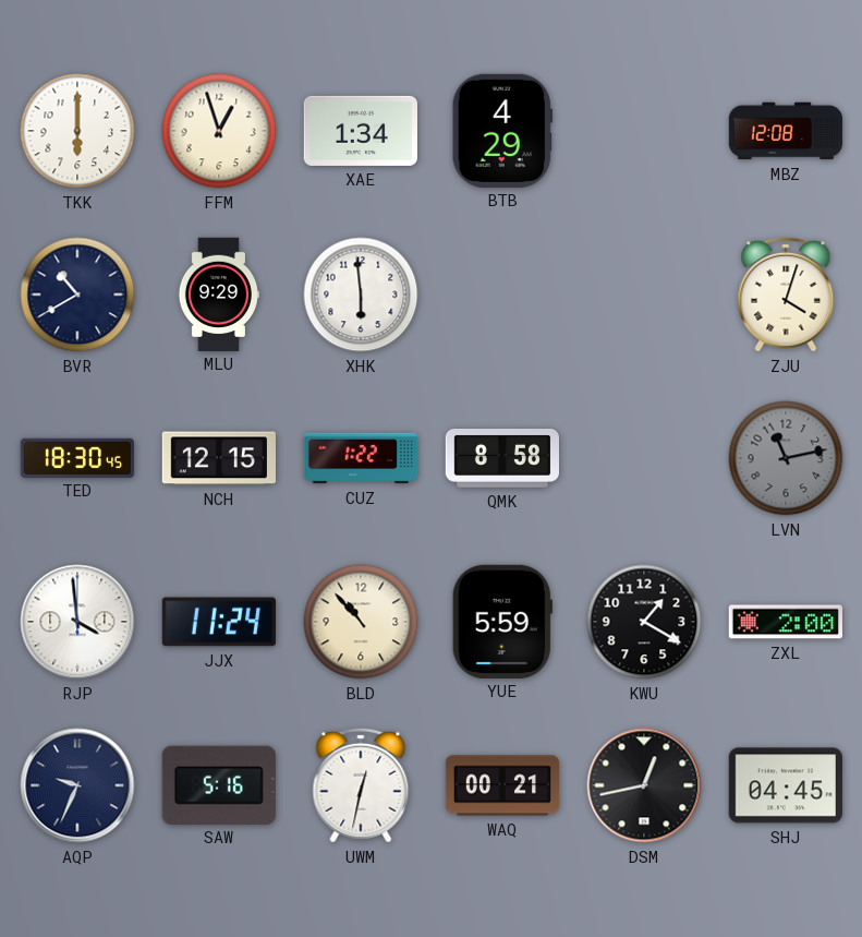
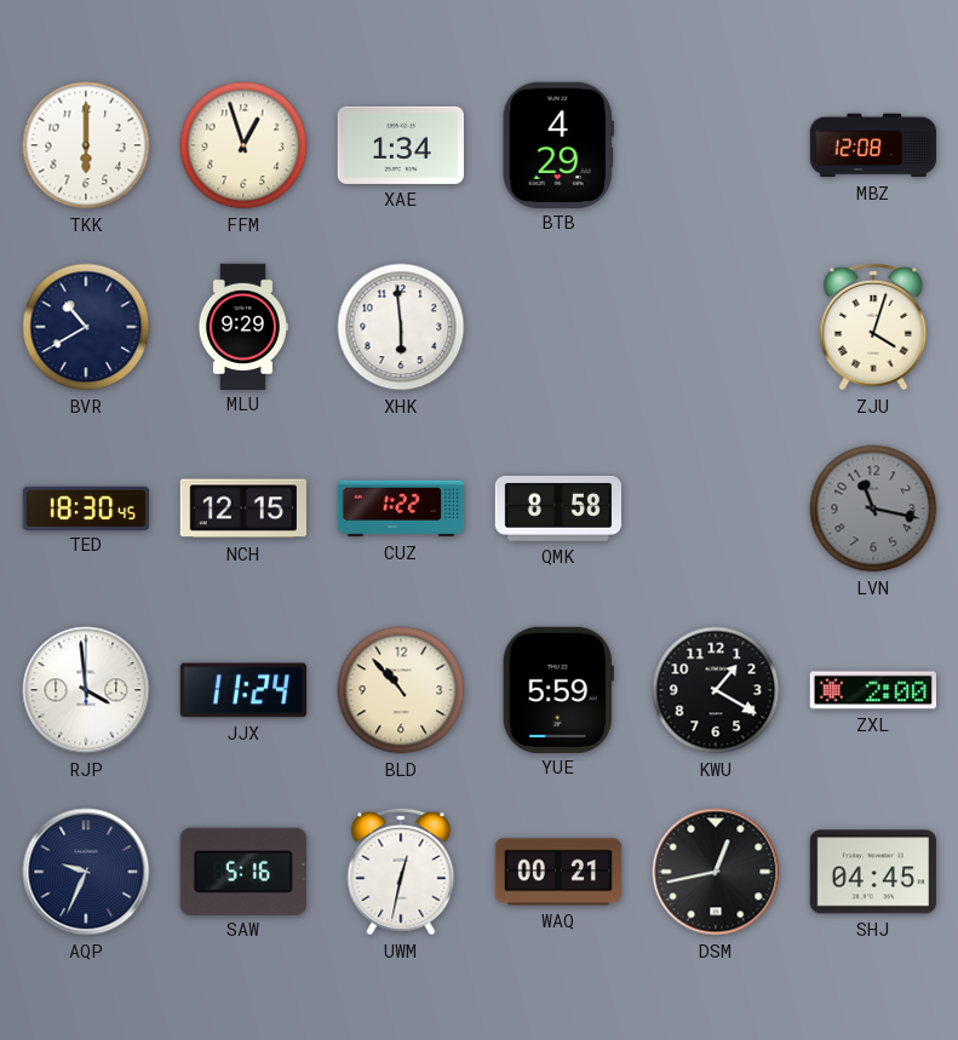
LVN: 11:13 -> 11:17
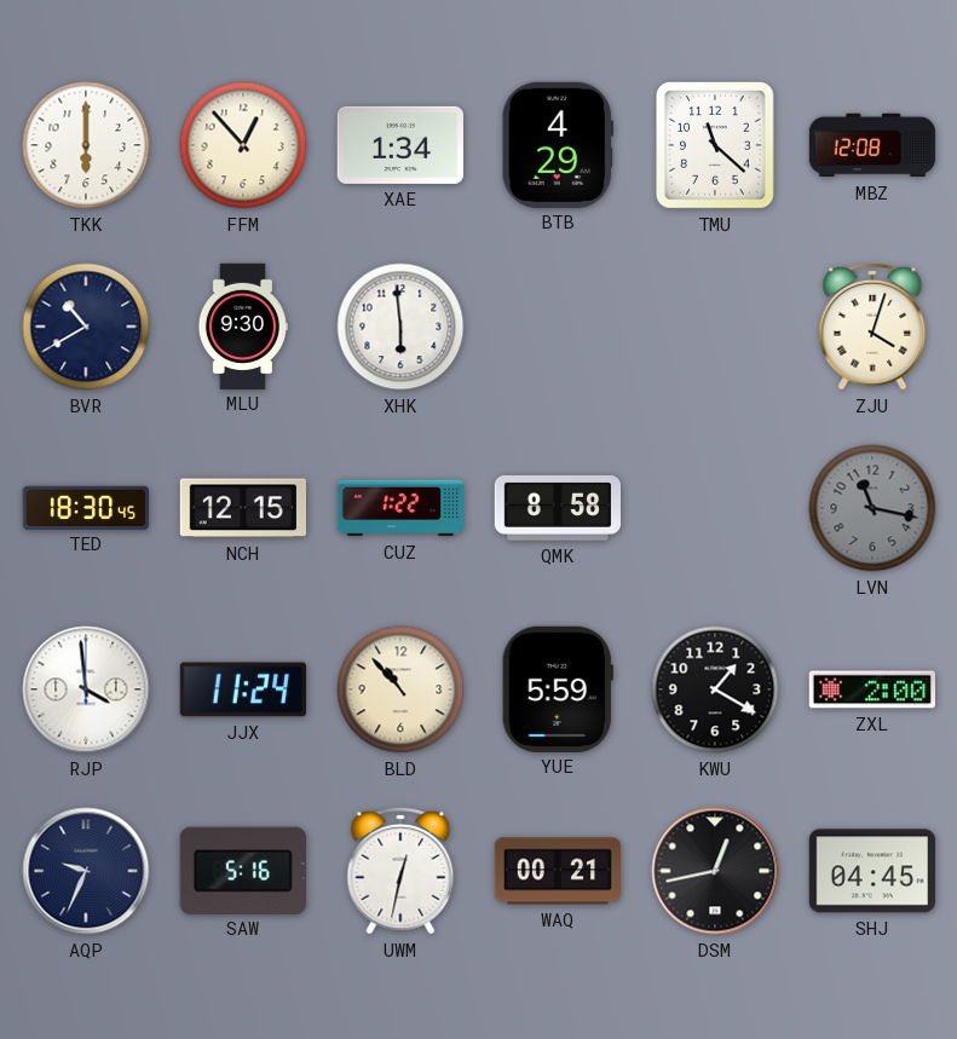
FFM: 12:57 -> 12:53
TMU: none -> 11:22
MLU: 9:29 -> 9:30
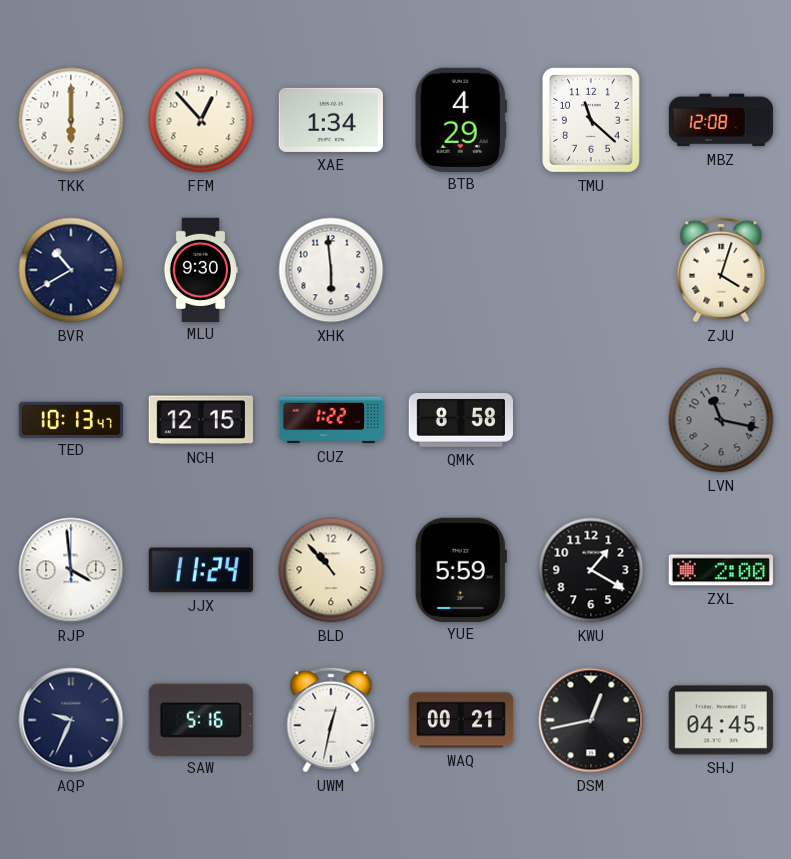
TED: 18:30 -> 10:13
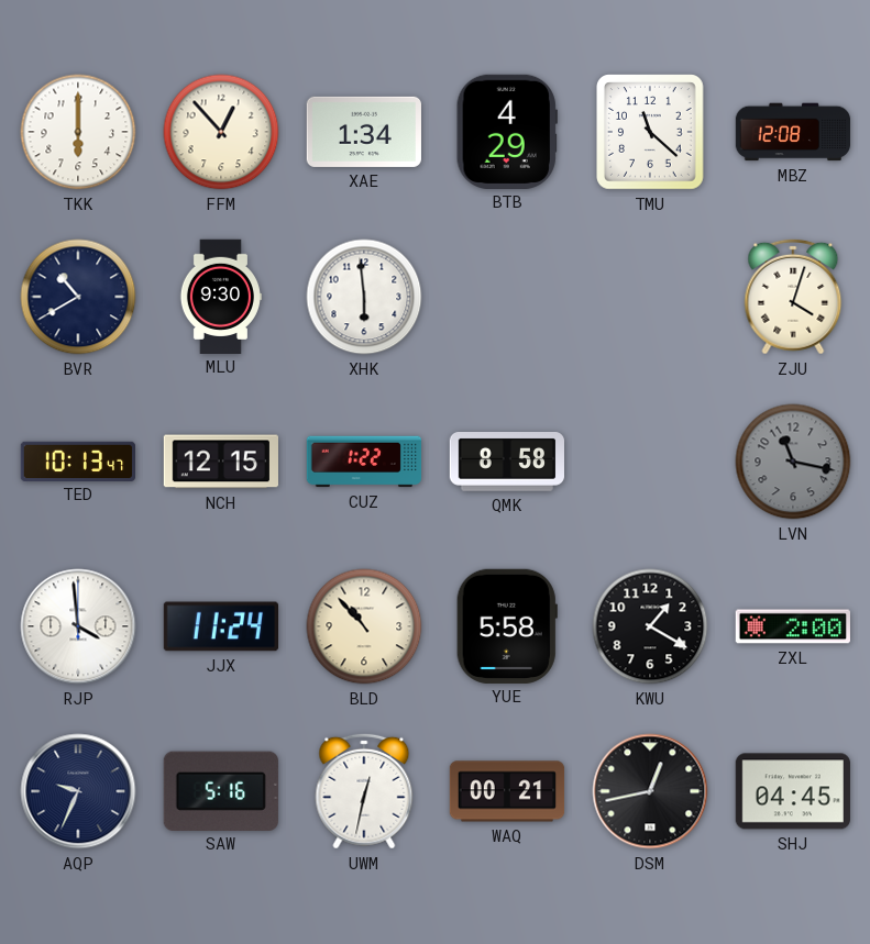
YUE: 5:59 -> 5:58
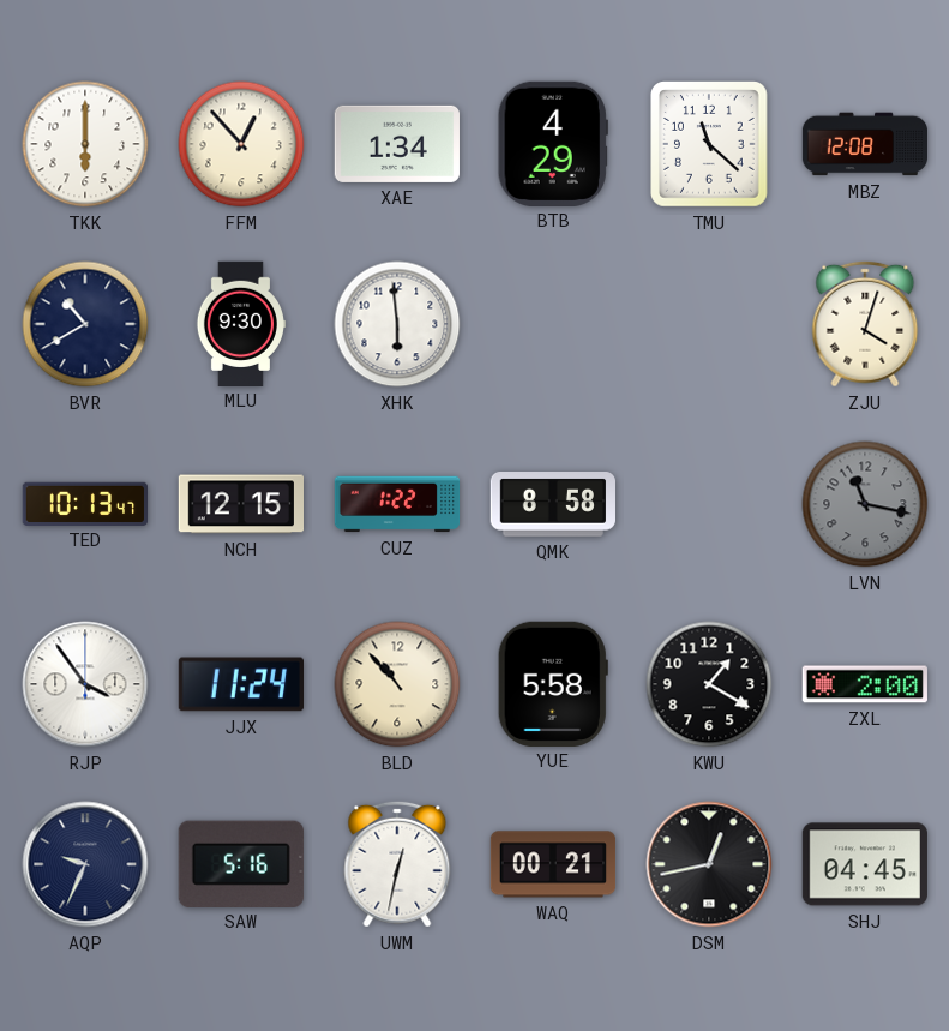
RJP: 3:59 -> 3:54
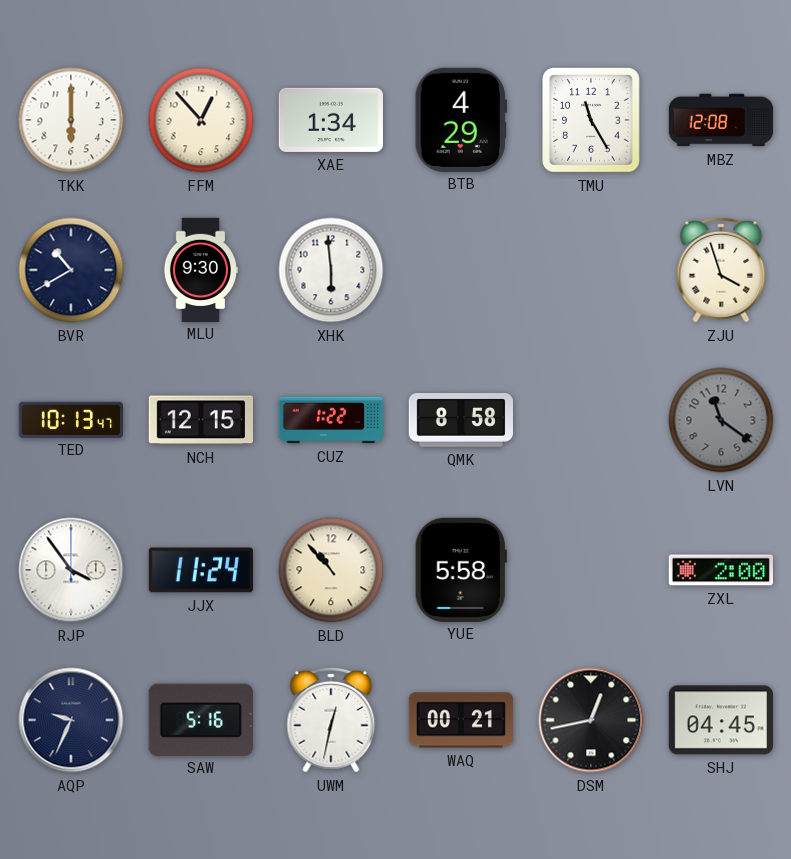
TMU: 11:22 -> 11:25
ZJU: 4:03 -> 3:57
LVN: 11:17 -> 11:21
KWU: 1:20 -> none
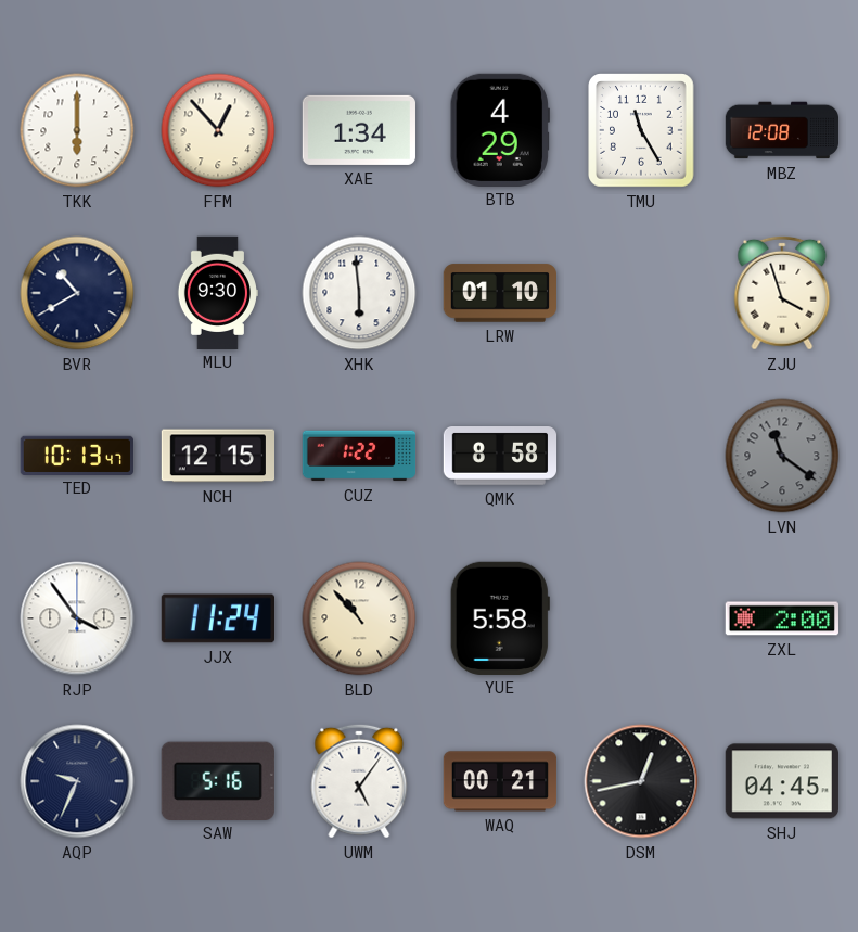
LRW: none -> 01:10
UWM: 12:32 -> 5:06
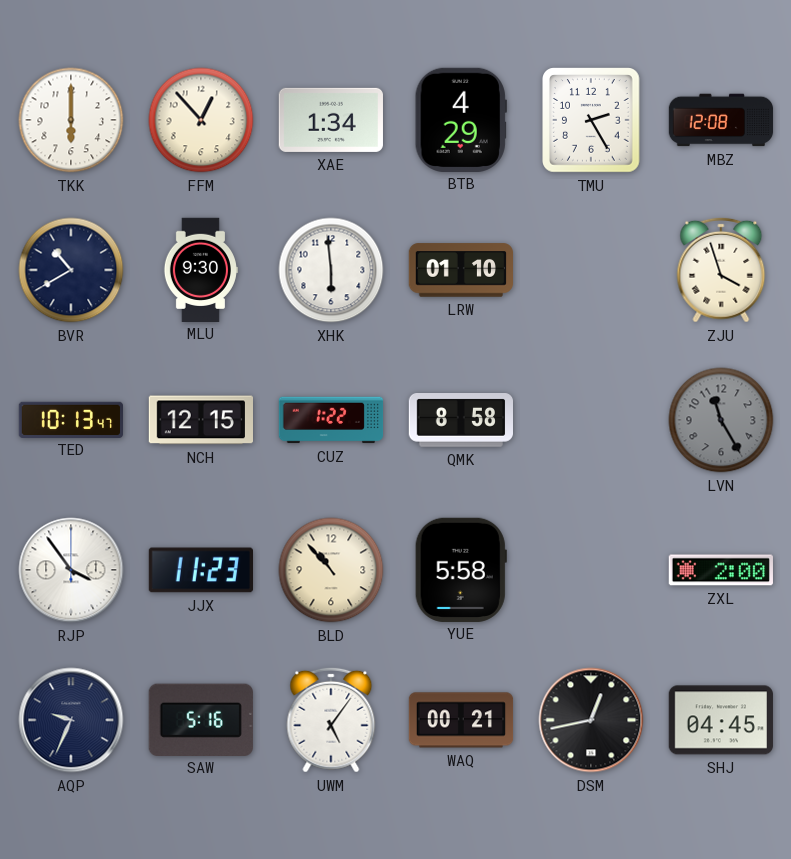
TMU: 11:25 -> 2:25
LVN: 11:21 -> 11:25
JJX: 11:24 -> 11:23
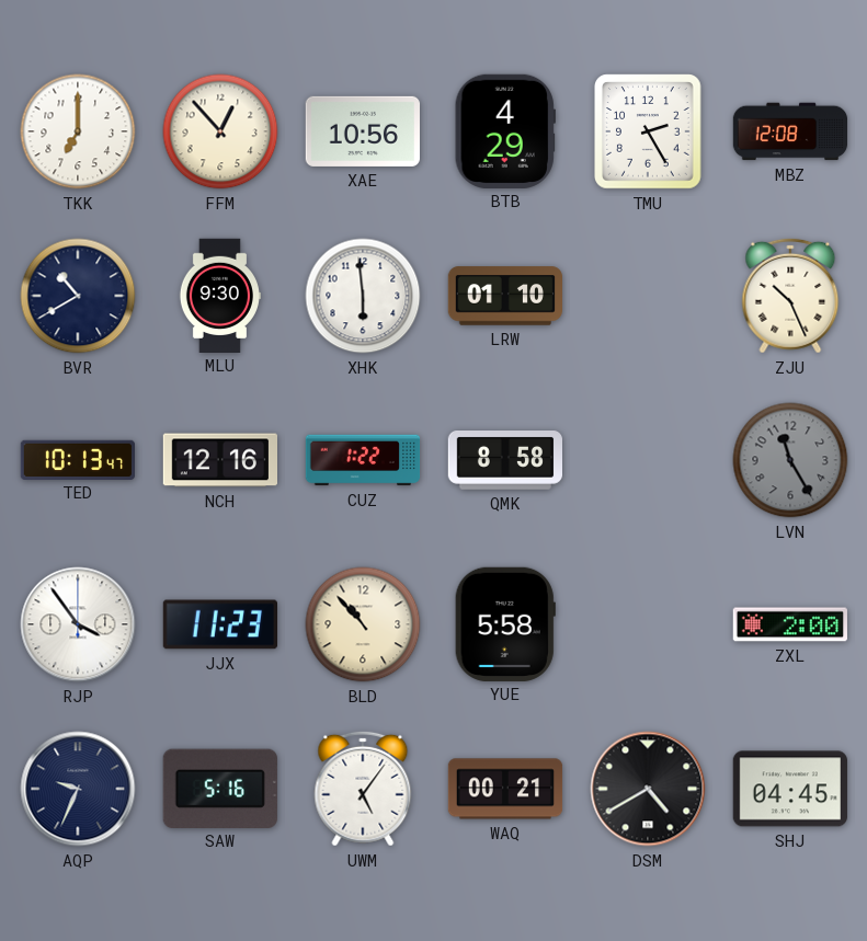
TKK: 6:00 -> 7:00
XAE: 1:34 -> 10:56
ZJU: 3:57 -> 10:26
NCH: 12:15 -> 12:16
DSM: 12:43 -> 4:40
